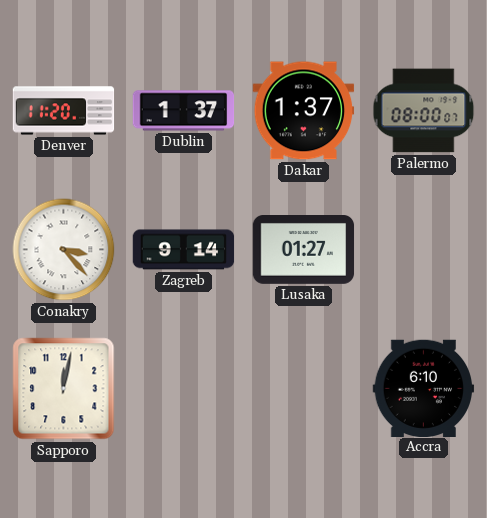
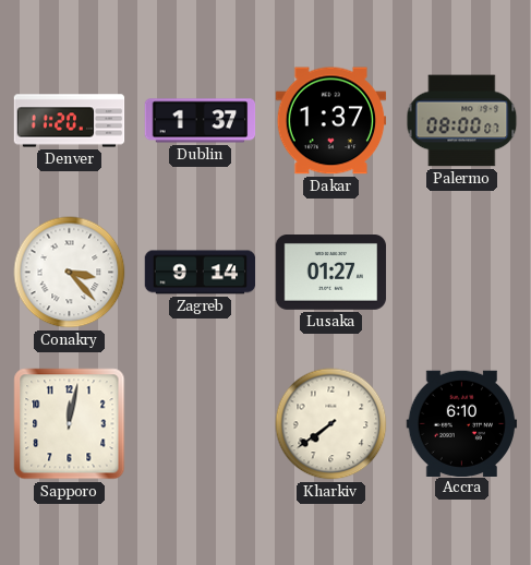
Kharkiv: none -> 7:39
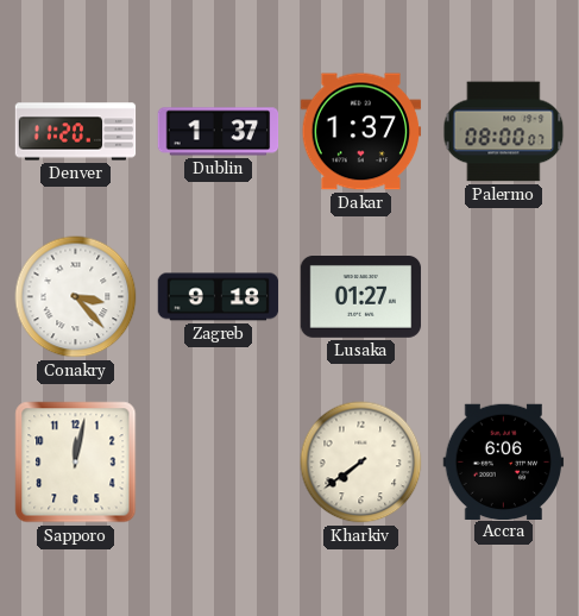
Zagreb: 9:14 -> 9:18
Accra: 6:10 -> 6:06
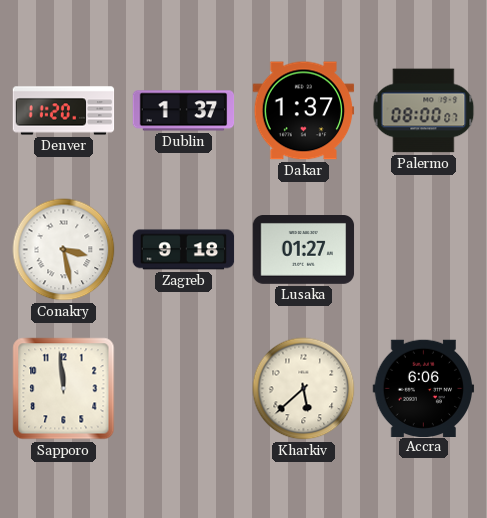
Conakry: 3:23 -> 3:28
Sapporo: 12:02 -> 11:59
Kharkiv: 7:39 -> 5:38
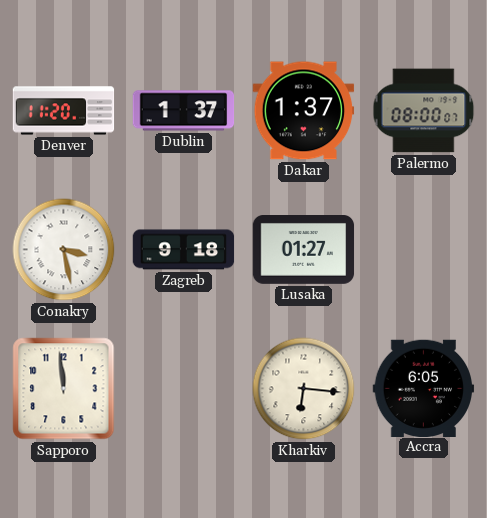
Kharkiv: 5:38 -> 6:16
Accra: 6:06 -> 6:05
